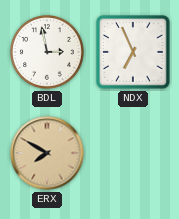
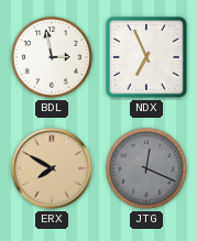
JTG: none -> 12:19
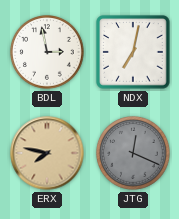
NDX: 6:56 -> 7:02
ERX: 7:50 -> 7:47
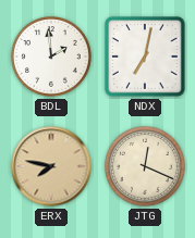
BDL: 2:58 -> 1:59
JTG dial: grey -> cream
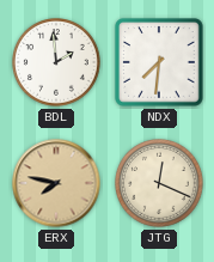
NDX: 7:02 -> 7:31
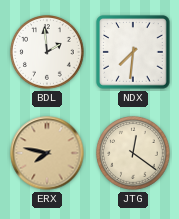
JTG: 12:19 -> 12:21
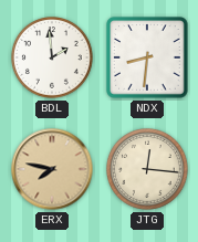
NDX: 7:31 -> 8:31
JTG: 12:21 -> 12:16
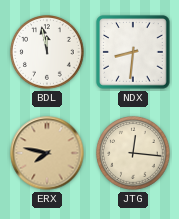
BDL: 1:59 -> 11:58
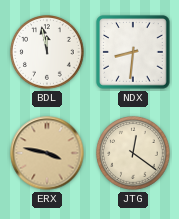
ERX: 7:47 -> 3:47
JTG: 12:16 -> 12:21
